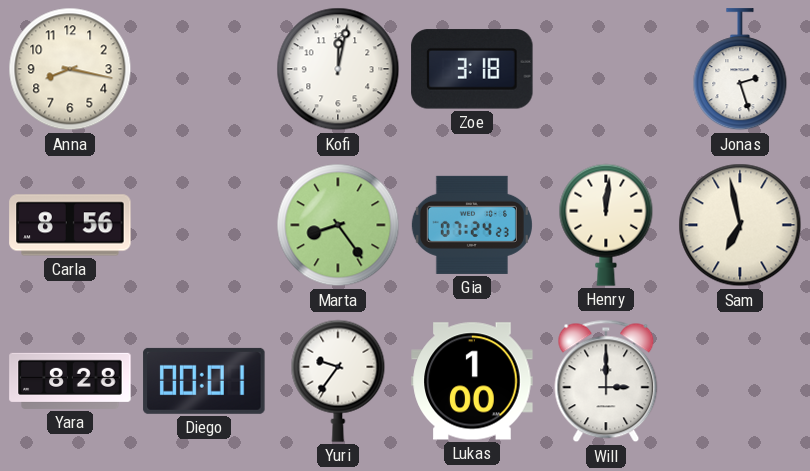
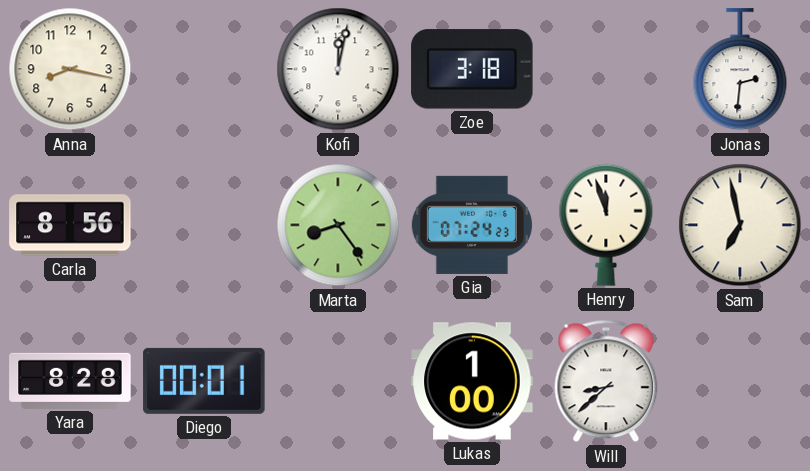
Jonas: 2:27 -> 2:31
Henry: 12:01 -> 11:57
Yuri: 9:36 -> none
Will: 3:00 -> 8:38
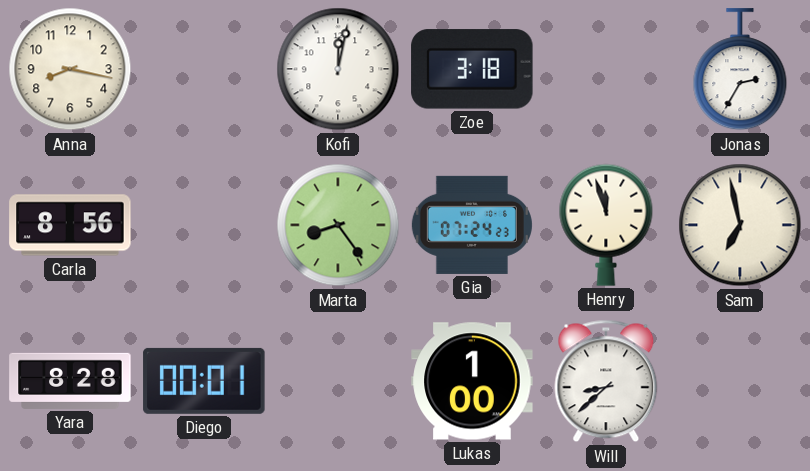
Jonas: 2:31 -> 2:35
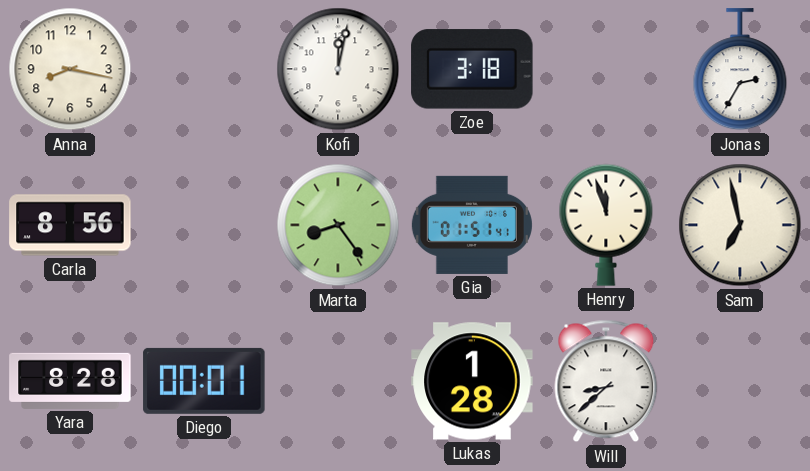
Gia: 07:24 -> 01:51
Lukas: 1:00 -> 1:28
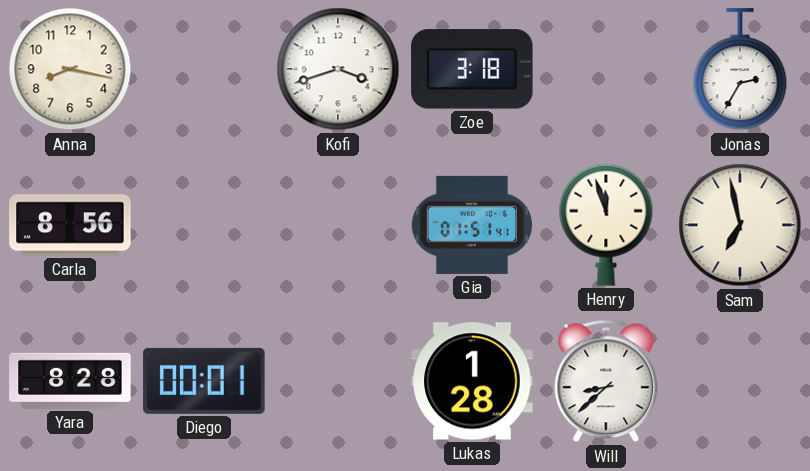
Kofi: 12:02 -> 3:42
Marta: 8:24 -> none
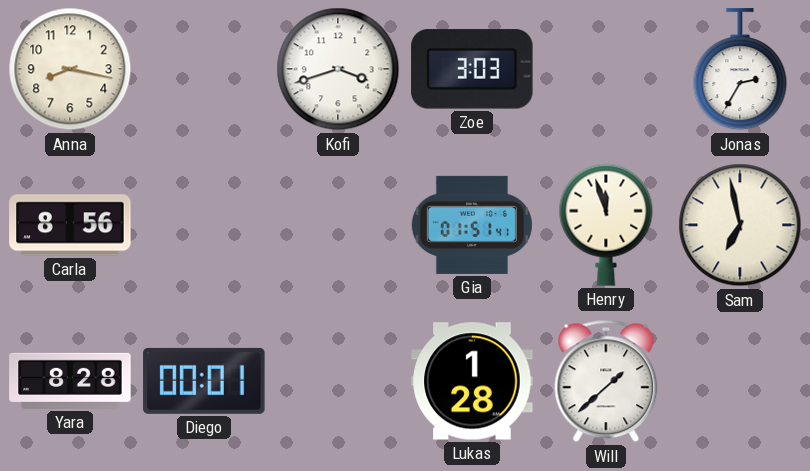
Zoe: 3:18 -> 3:03
Will: 8:38 -> 1:38
